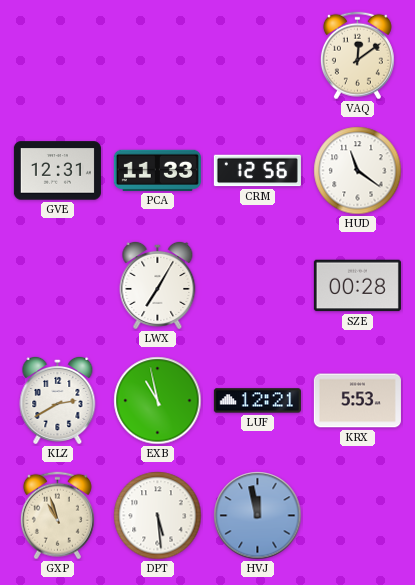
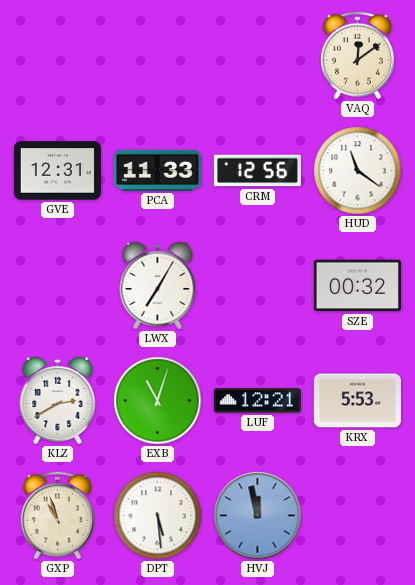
SZE: 00:28 -> 00:32
EXB: 10:58 -> 11:03
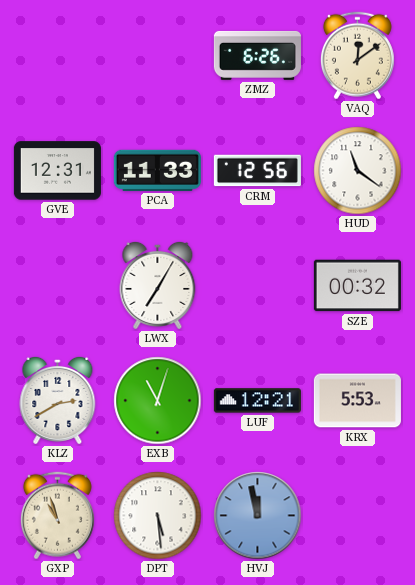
ZMZ: none -> 6:26
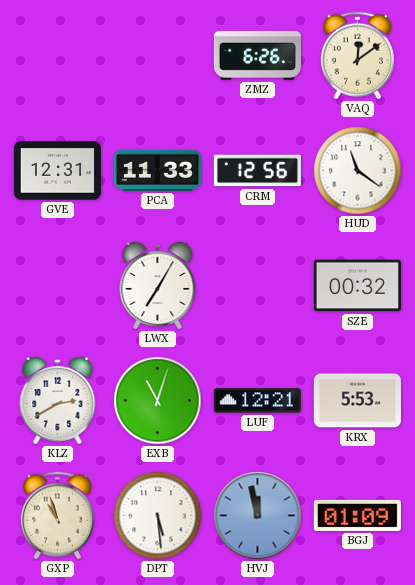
BGJ: none -> 01:09
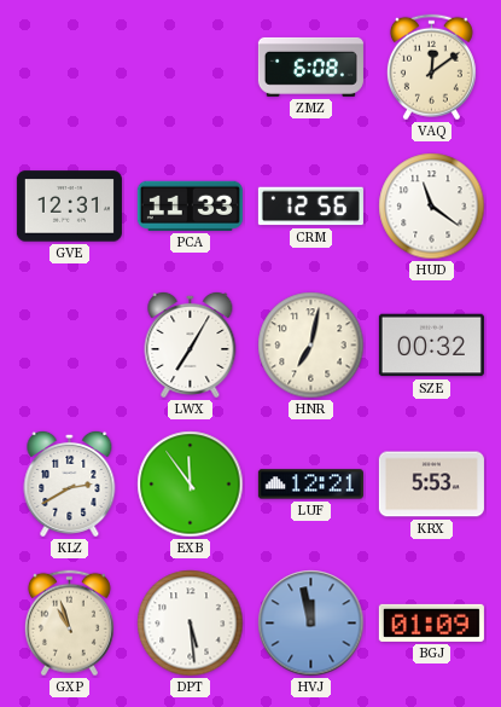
ZMZ: 6:26 -> 6:08
HNR: none -> 7:02
EXB: 11:03 -> 11:54
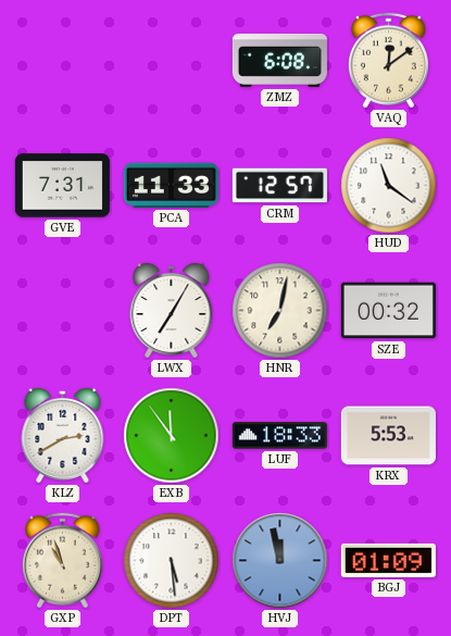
GVE: 12:31 -> 7:31
CRM: 12:56 -> 12:57
LUF: 12:21 -> 18:33
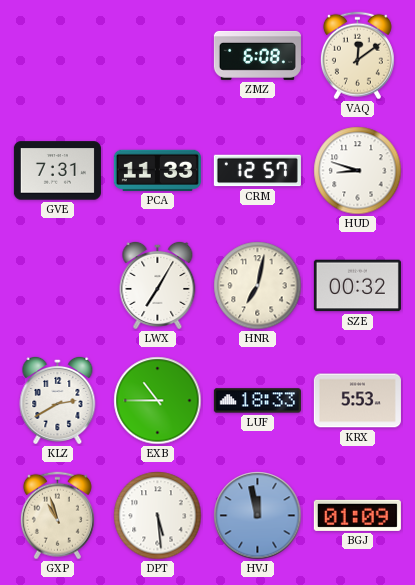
HUD: 11:21 -> 8:48
EXB: 11:54 -> 10:45
